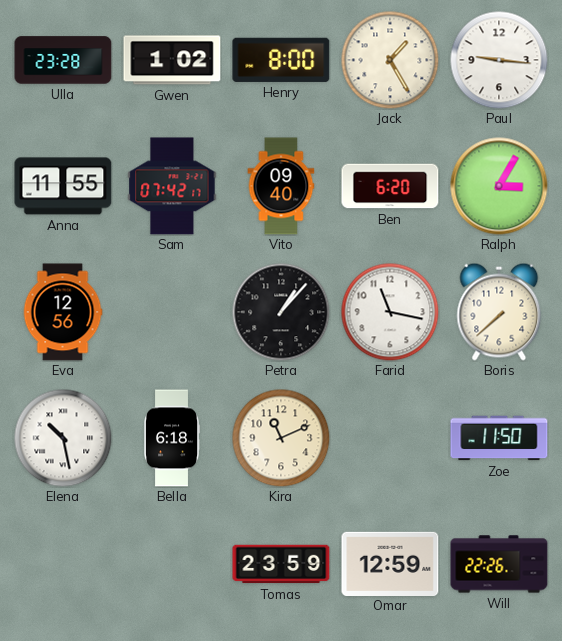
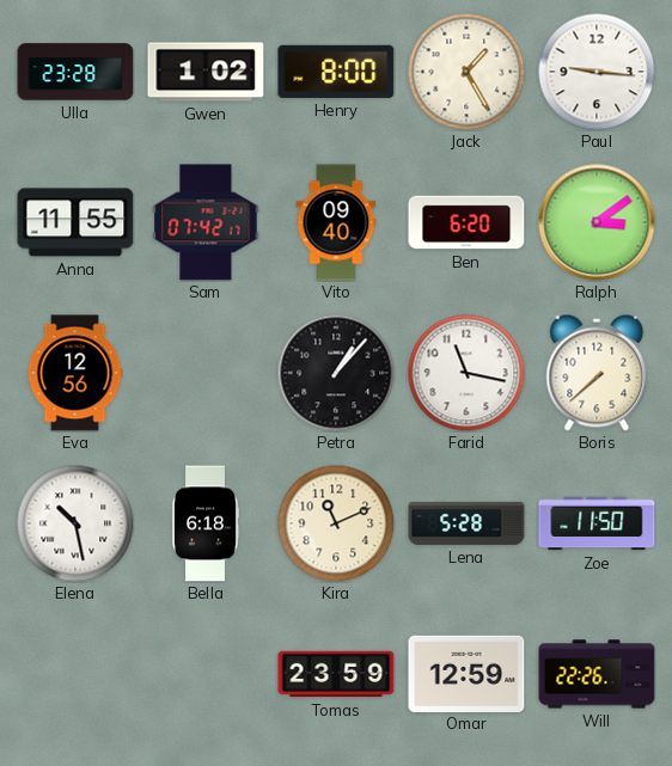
Ralph: 3:05 -> 3:09
Lena: none -> 5:28
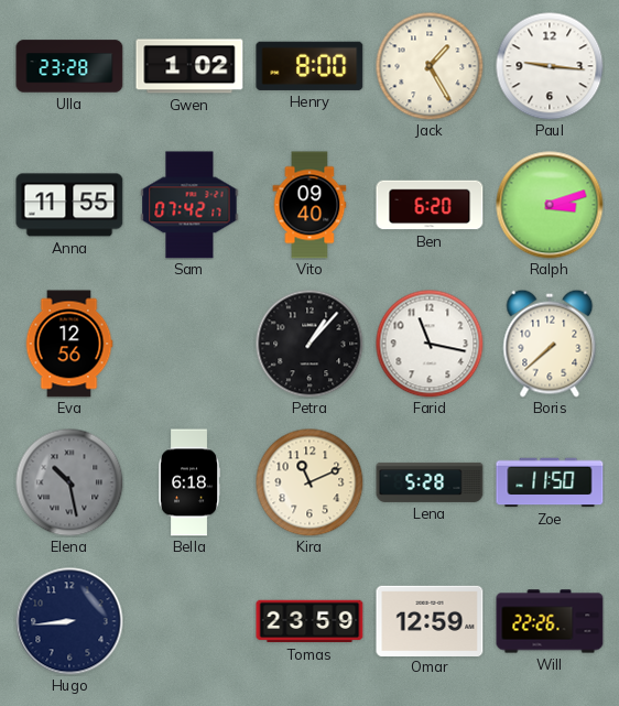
Ralph: 3:09 -> 3:12
Elena dial: white -> grey
Hugo: none -> 8:44
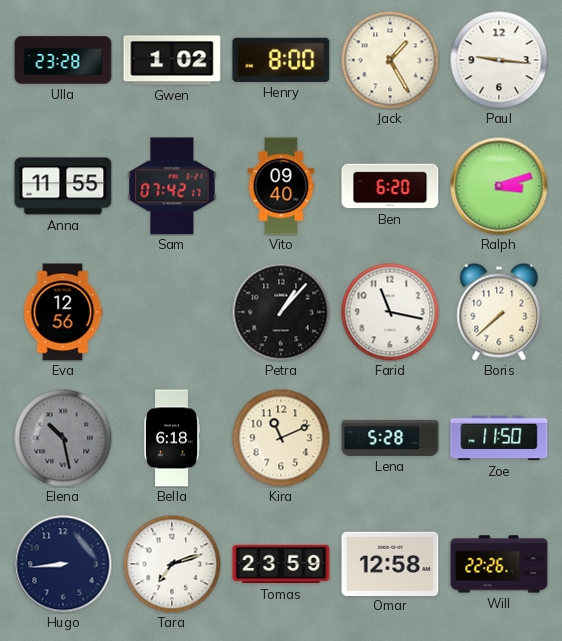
Tara: none -> 7:12
Omar: 12:59 -> 12:58
